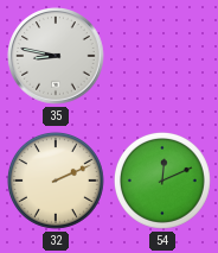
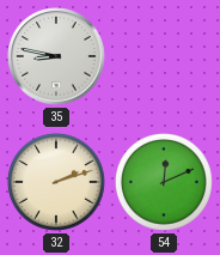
32: 2:11 -> 2:12
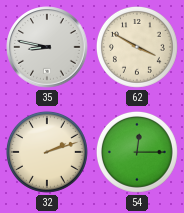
62: none -> 3:50
54: 12:11 -> 12:15
